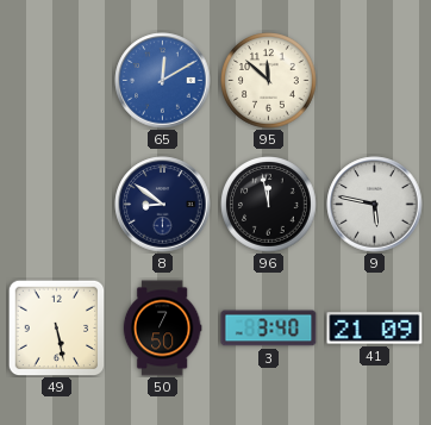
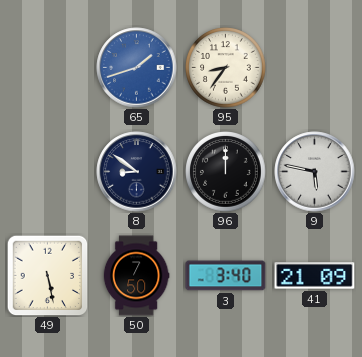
65: 12:10 -> 1:42
95: 11:52 -> 8:36
96: 11:58 -> 12:00
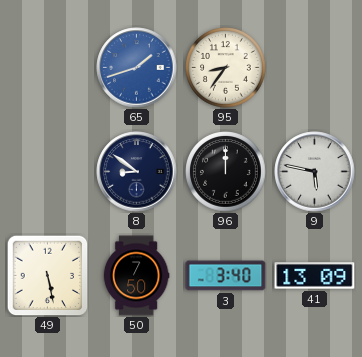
41: 21:09 -> 13:09
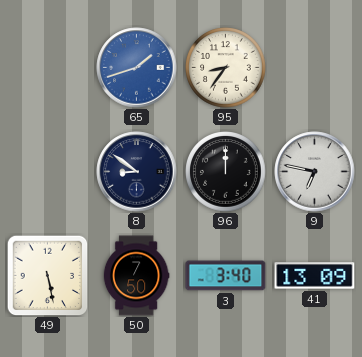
9: 5:47 -> 6:47
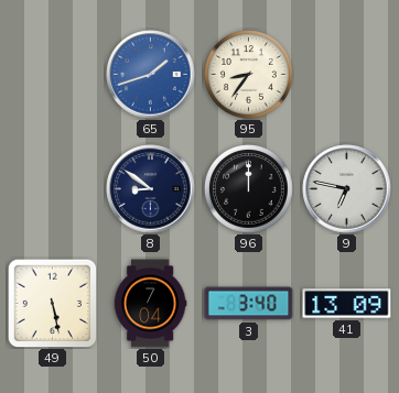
50: 7:50 -> 7:04
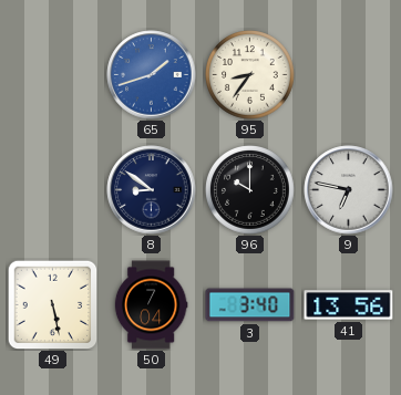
96: 12:00 -> 10:00
41: 13:09 -> 13:56
